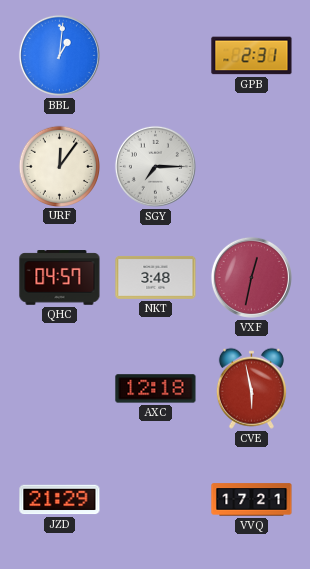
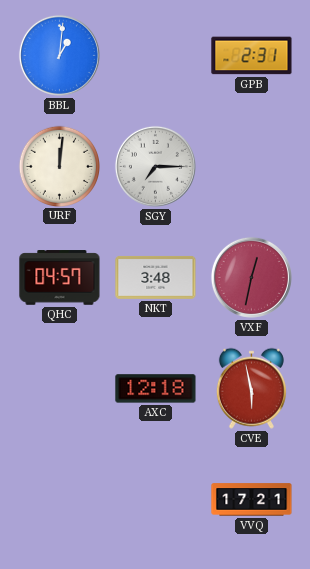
URF: 12:06 -> 12:01
JZD: 21:29 -> none
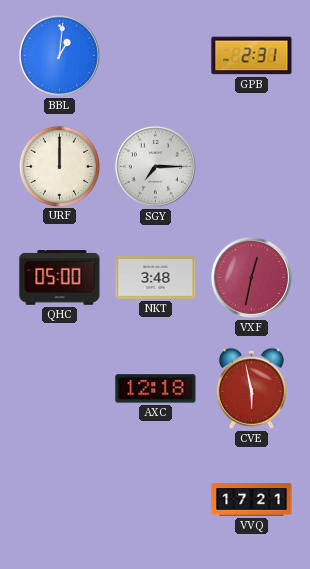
URF: 12:01 -> 12:00
QHC: 04:57 -> 05:00
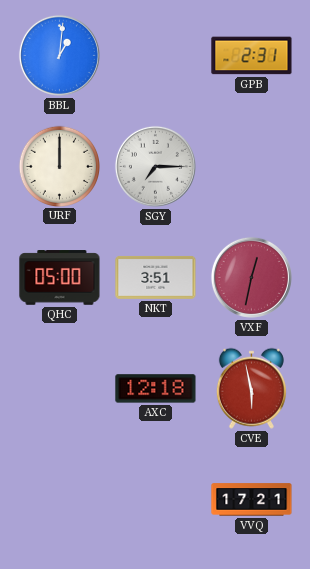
NKT: 3:48 -> 3:51
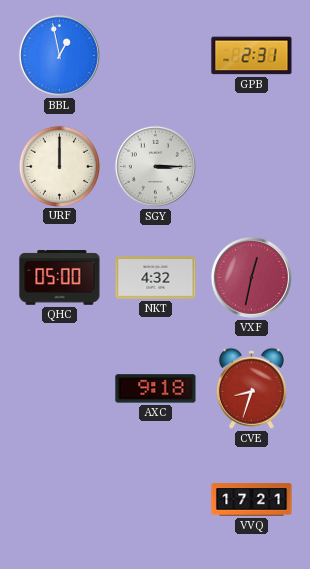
BBL: 1:01 -> 12:58
SGY: 7:15 -> 3:15
NKT: 3:51 -> 4:32
AXC: 12:18 -> 9:18
CVE: 5:58 -> 8:33
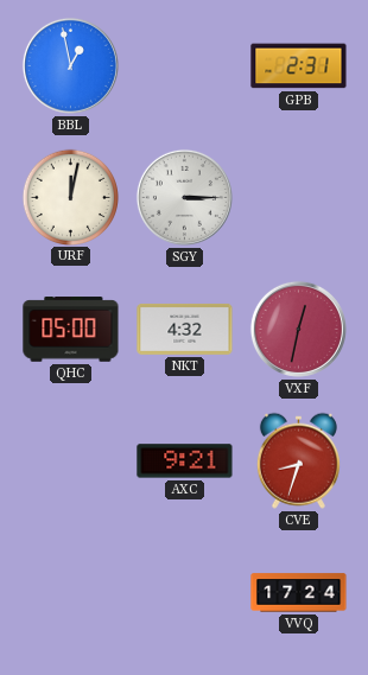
URF: 12:00 -> 12:02
AXC: 9:18 -> 9:21
VVQ: 17:21 -> 17:24
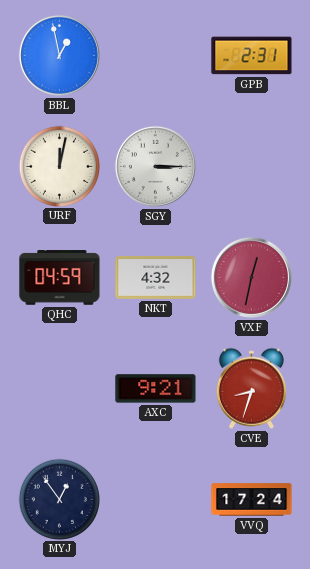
QHC: 05:00 -> 04:59
MYJ: none -> 12:54
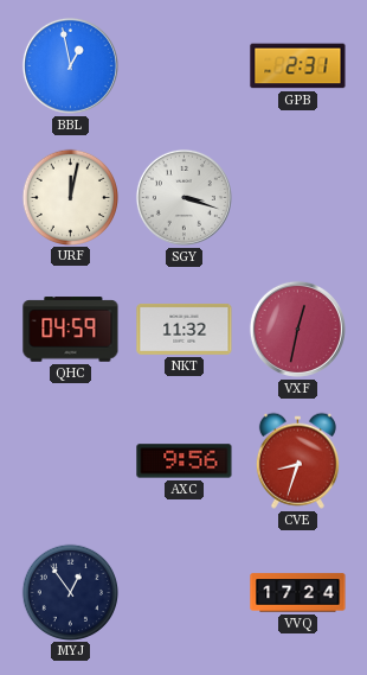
SGY: 3:15 -> 3:18
NKT: 4:32 -> 11:32
AXC: 9:21 -> 9:56
